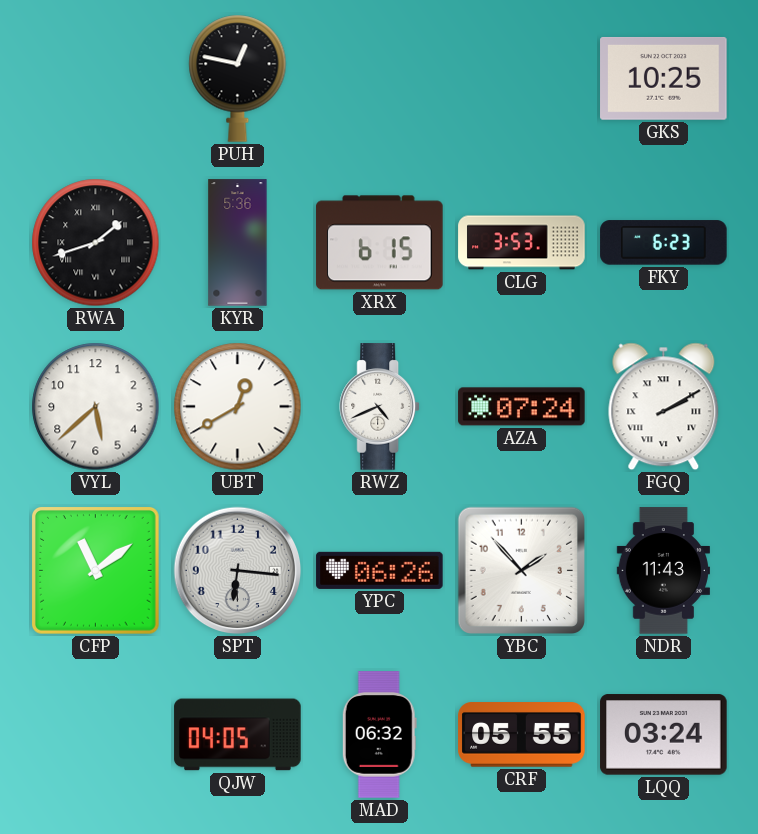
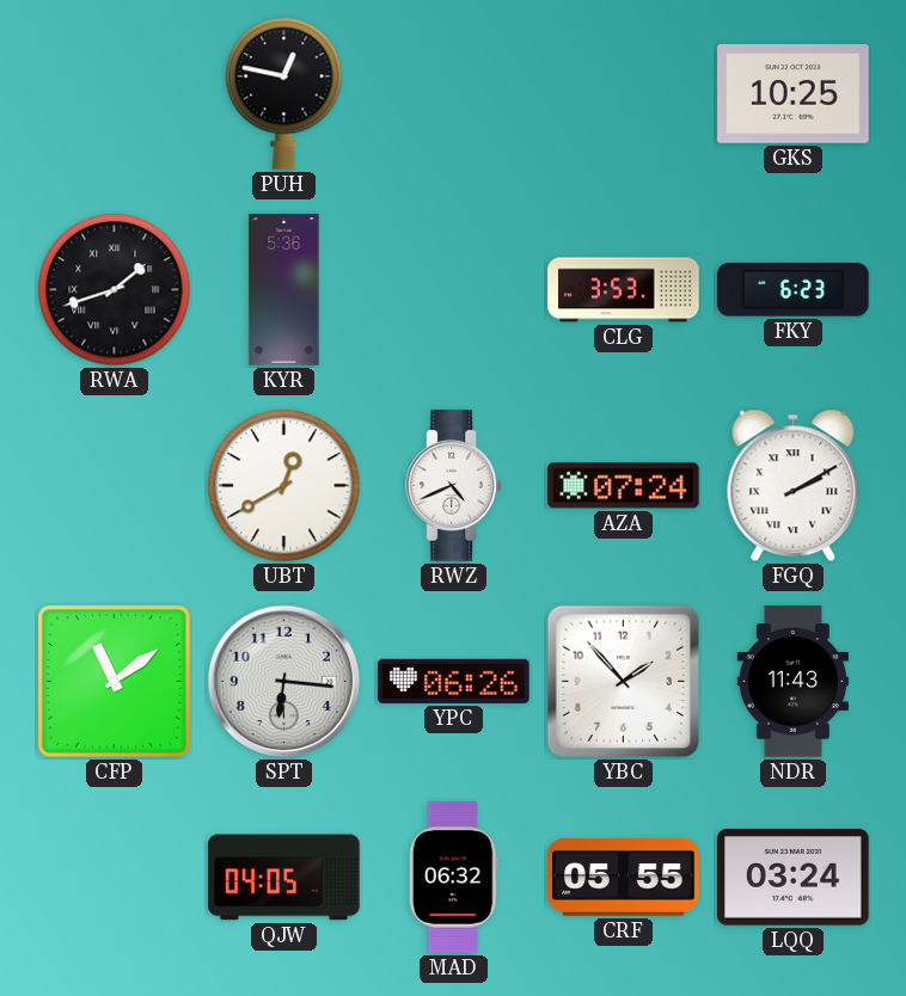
XRX: 6:15 -> none
VYL: 5:38 -> none
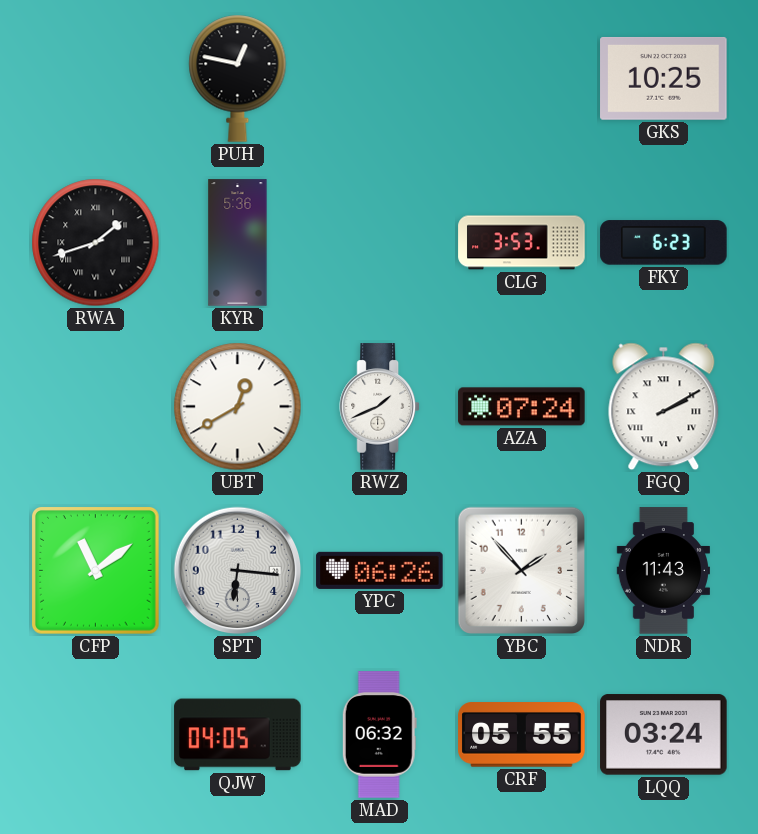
RWZ: 4:41 -> 1:41
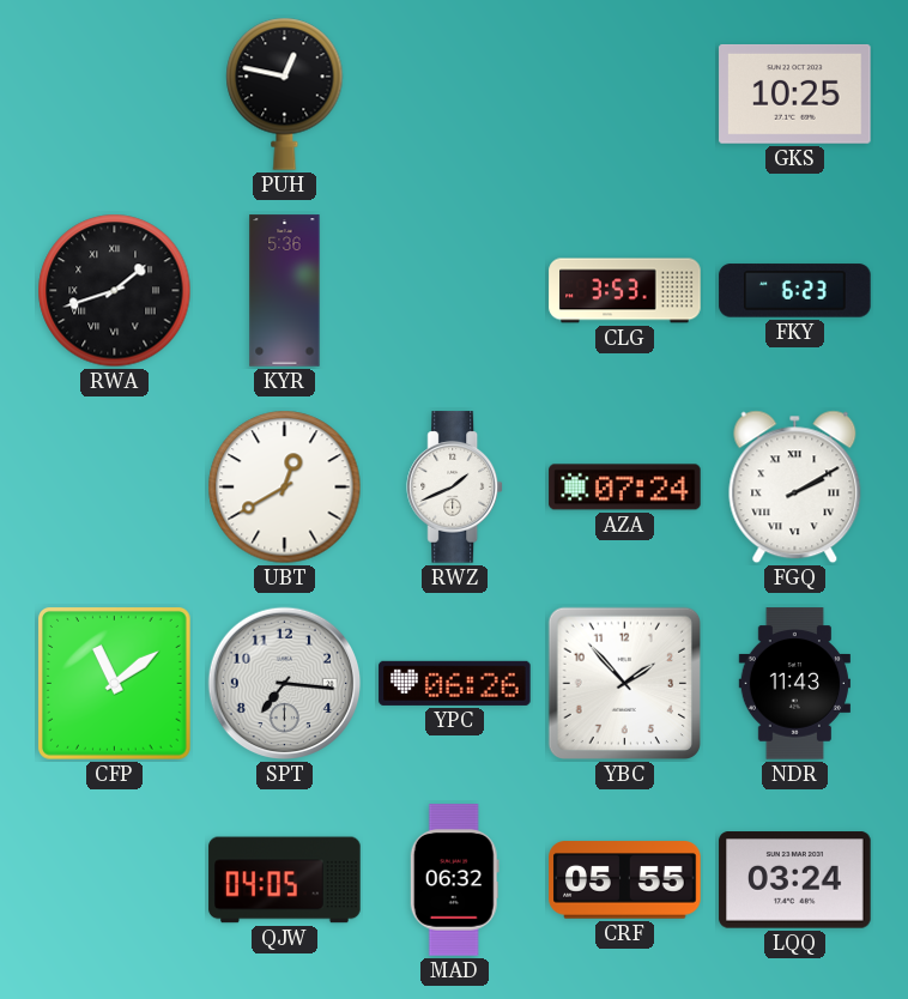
SPT: 6:16 -> 7:16
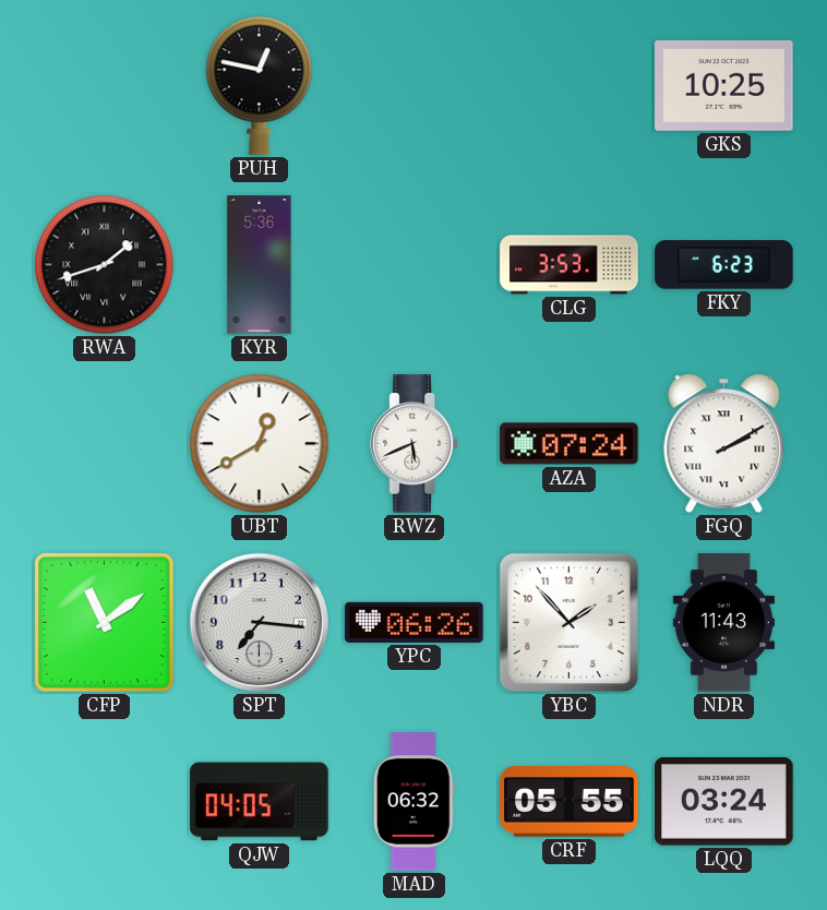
RWZ: 1:41 -> 5:41
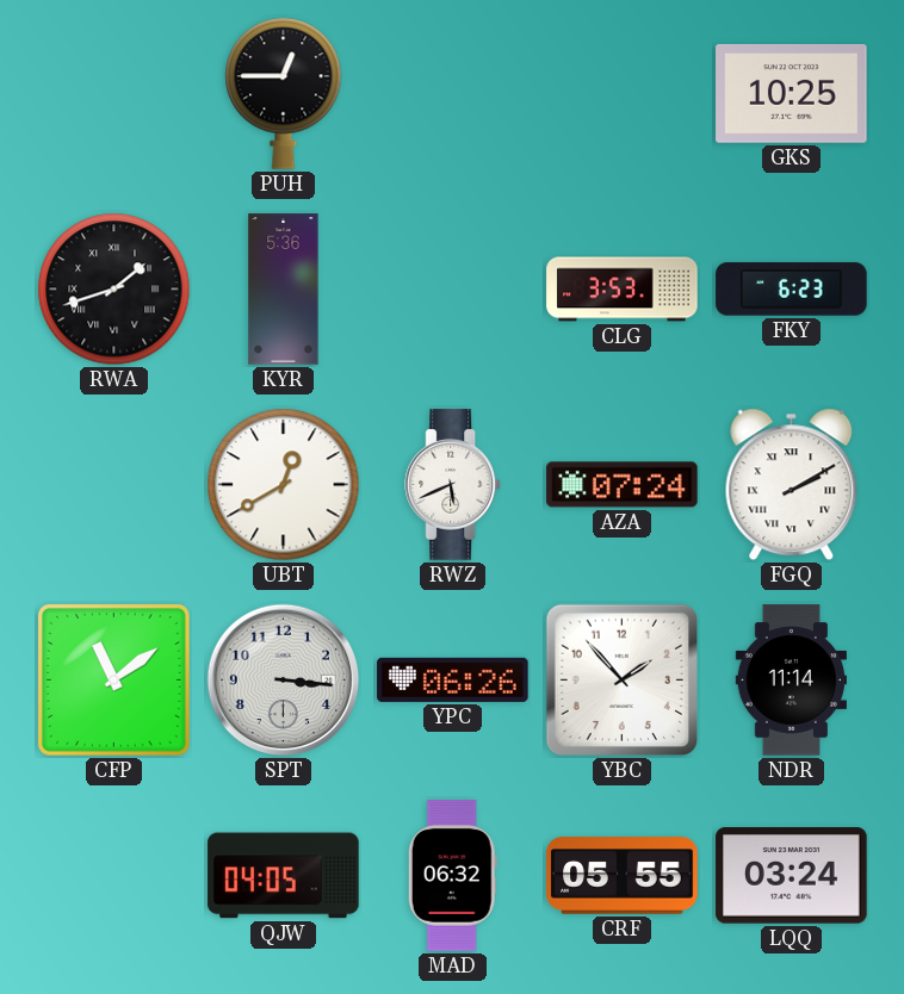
PUH: 12:47 -> 12:45
SPT: 7:16 -> 3:16
NDR: 11:43 -> 11:14
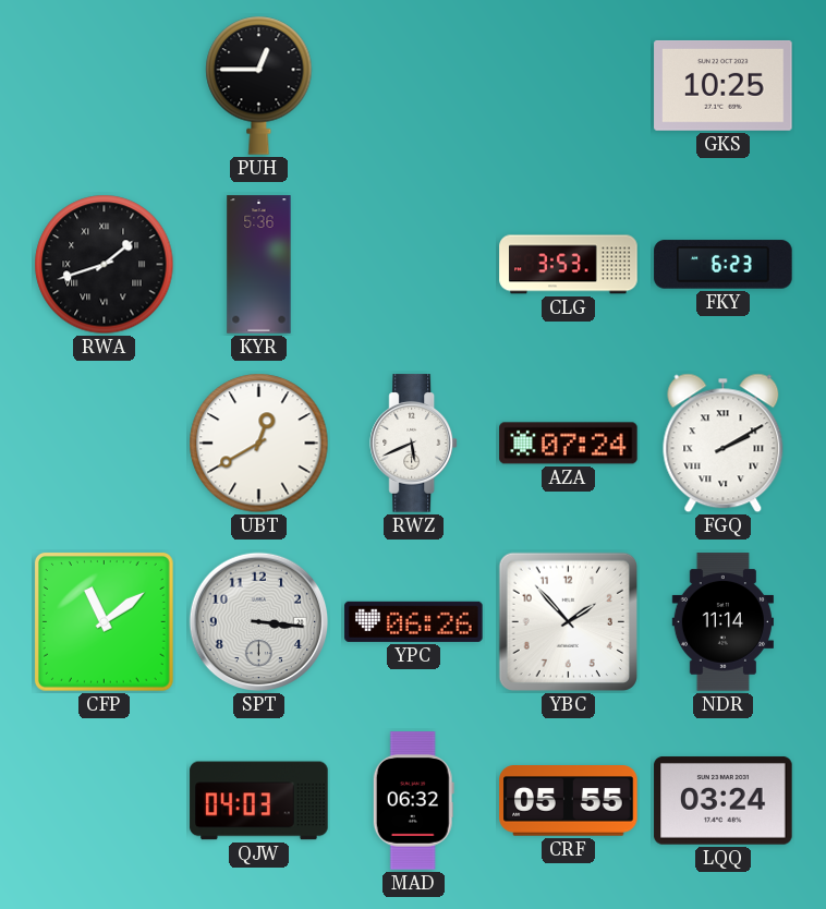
QJW: 04:05 -> 04:03
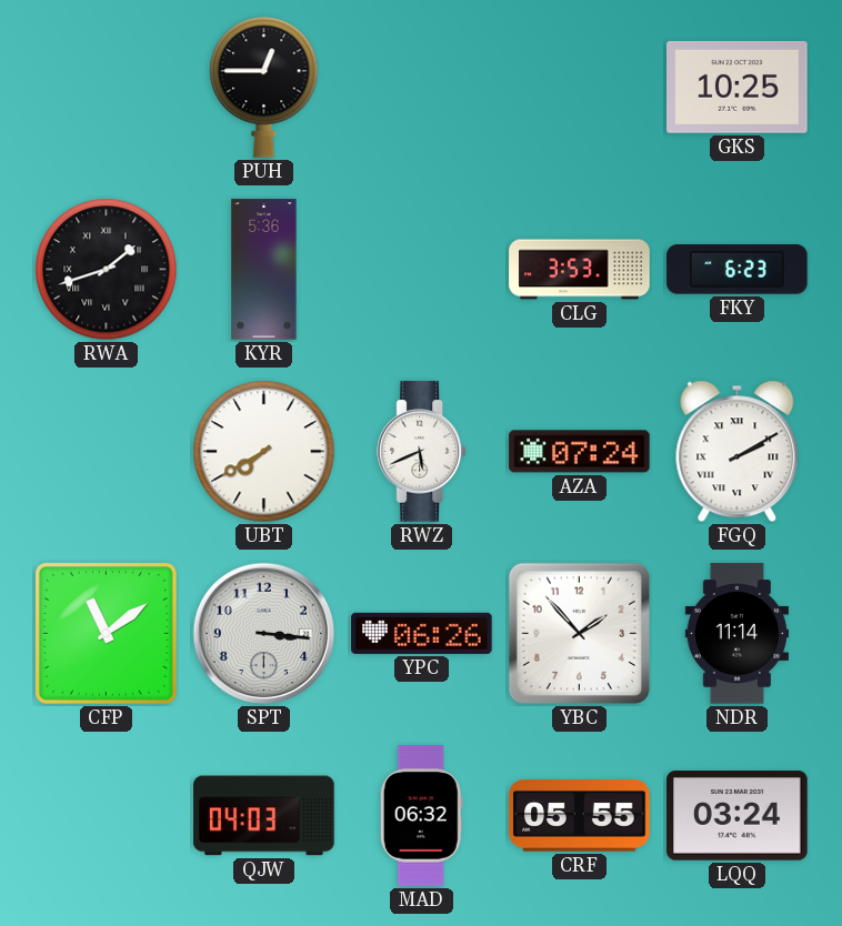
UBT: 12:40 -> 7:40
